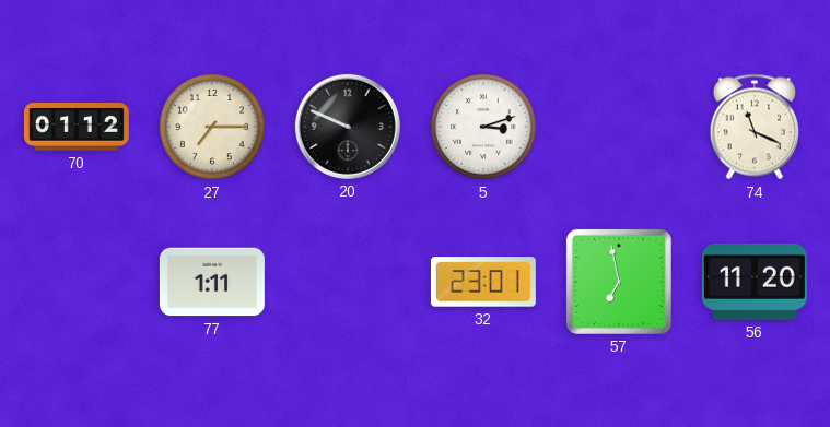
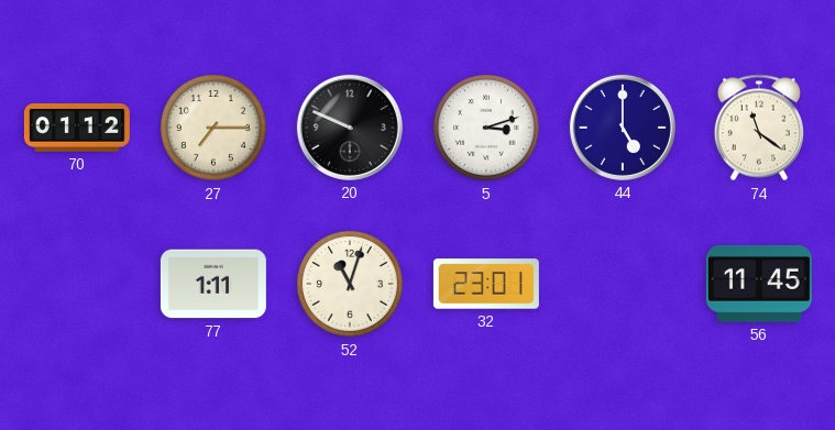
44: none -> 5:00
74: 11:19 -> 11:21
52: none -> 11:03
57: 6:58 -> none
56: 11:20 -> 11:45
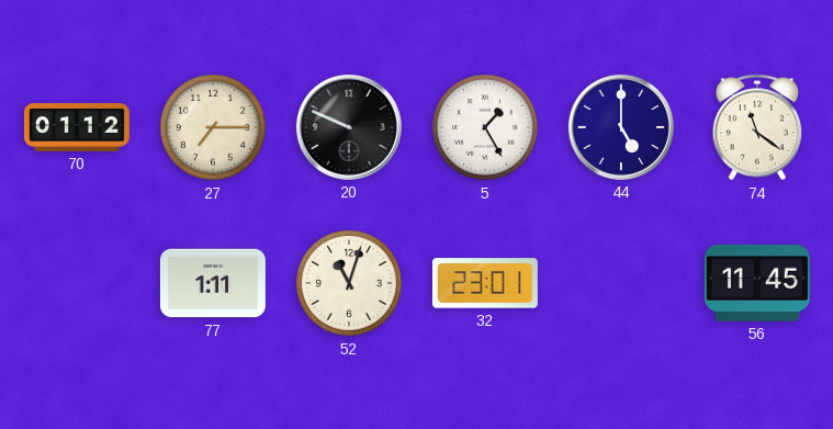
5: 3:12 -> 1:25
